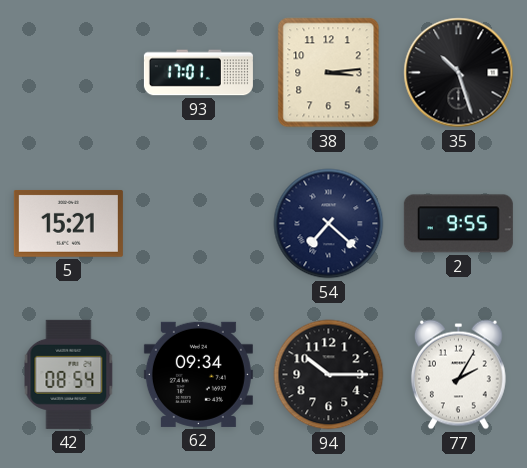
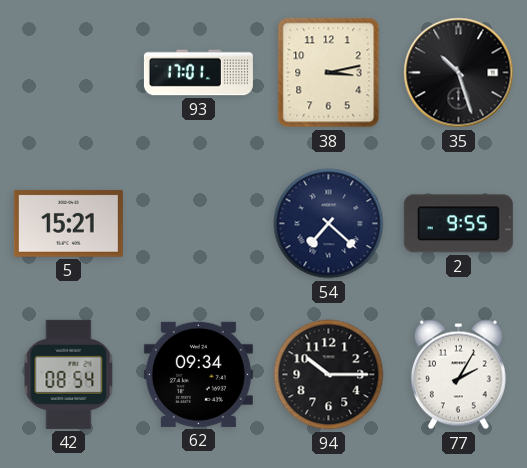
38: 3:14 -> 3:13
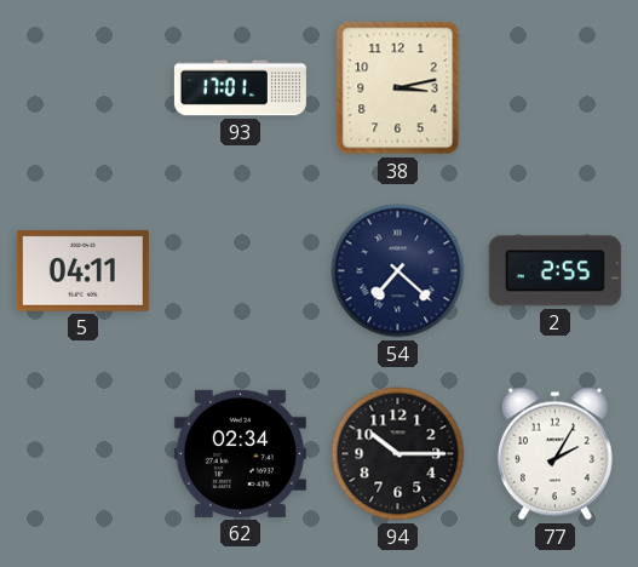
35: 10:27 -> none
5: 15:21 -> 04:11
2: 9:55 -> 2:55
42: 08:54 -> none
62: 09:34 -> 02:34
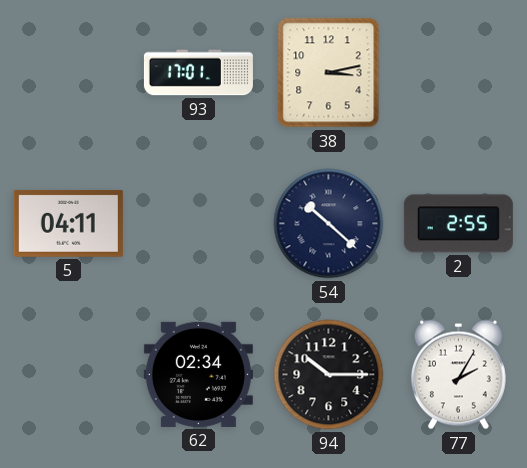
54: 7:22 -> 10:22
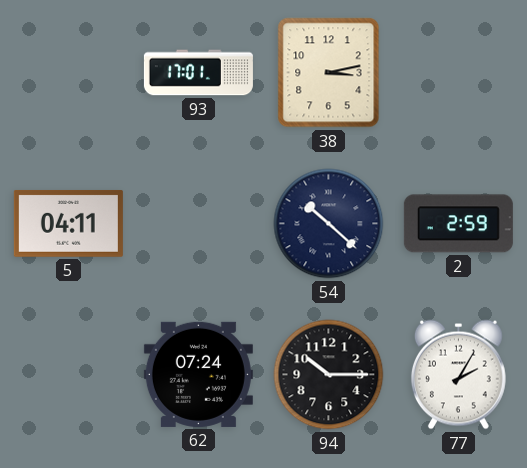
2: 2:55 -> 2:59
62: 02:34 -> 07:24
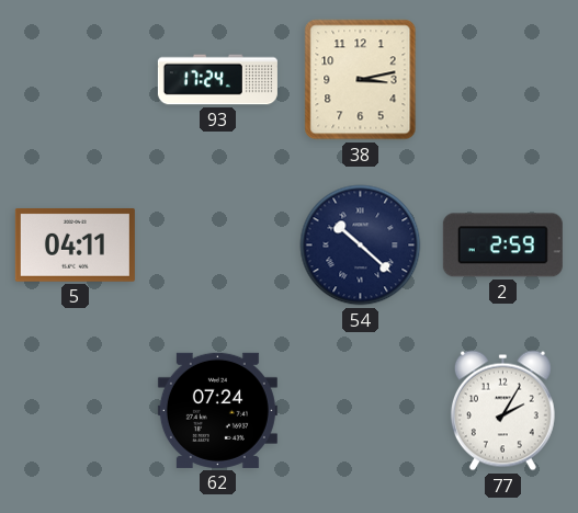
93: 17:01 -> 17:24
94: 10:15 -> none
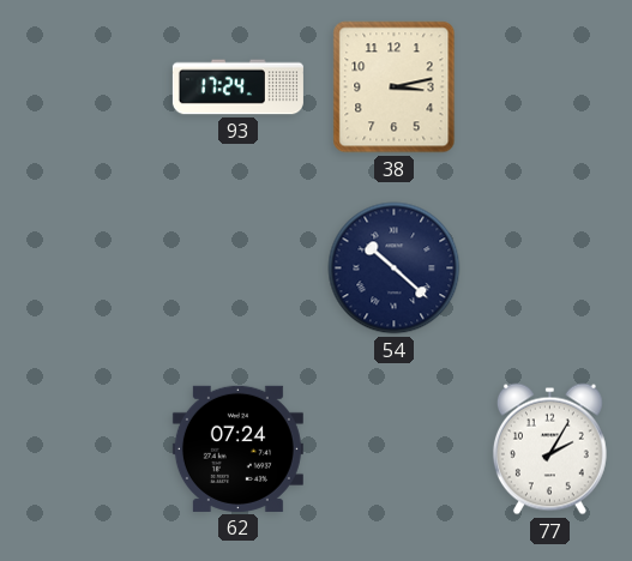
5: 04:11 -> none
2: 2:59 -> none
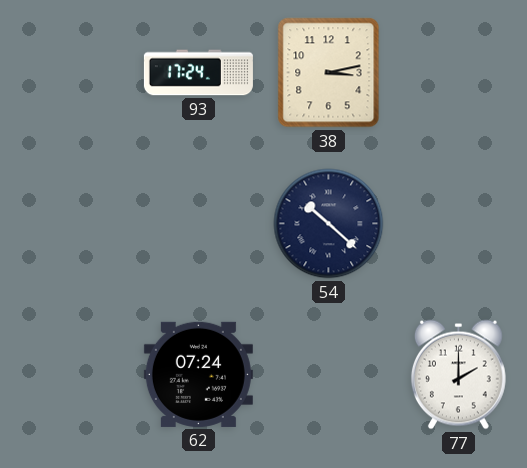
77: 2:05 -> 2:00
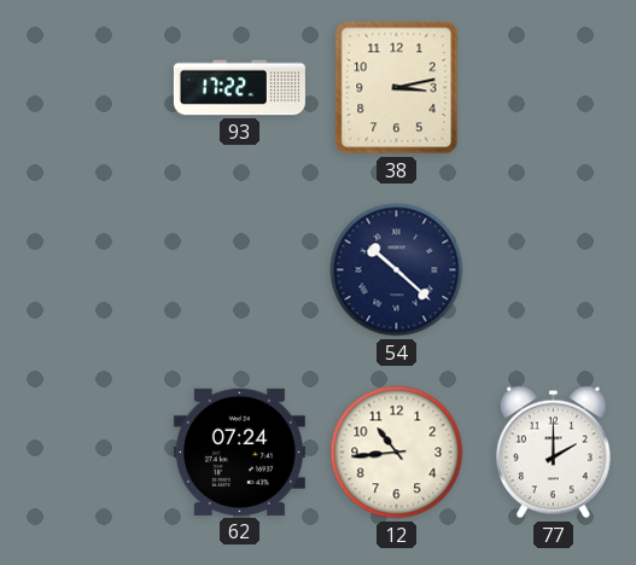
93: 17:24 -> 17:22
12: none -> 10:44
